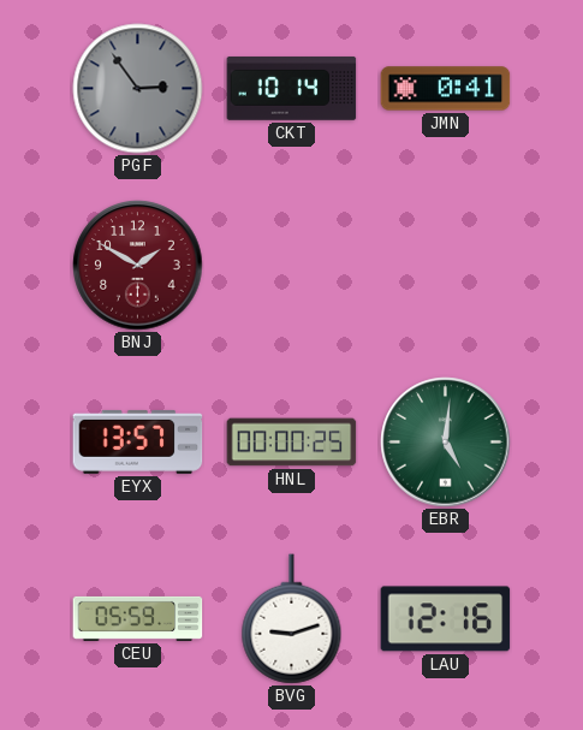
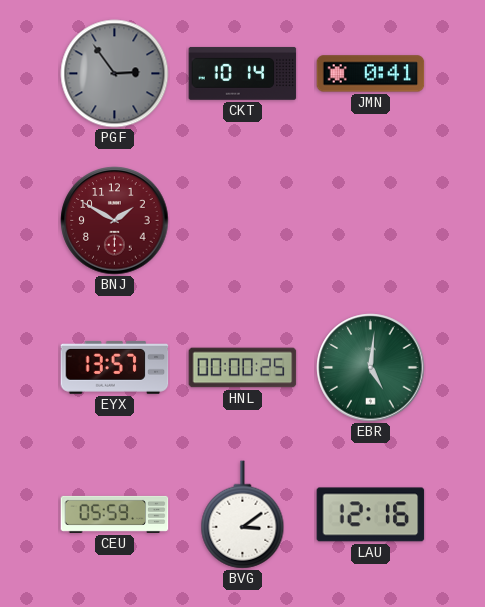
BVG: 9:12 -> 3:09
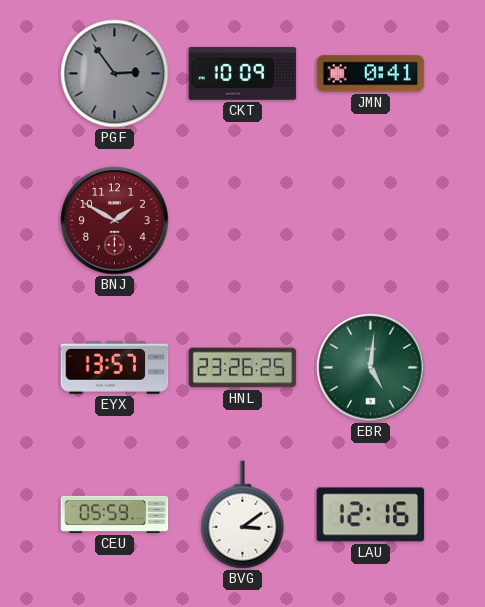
CKT: 10:14 -> 10:09
HNL: 00:00 -> 23:26
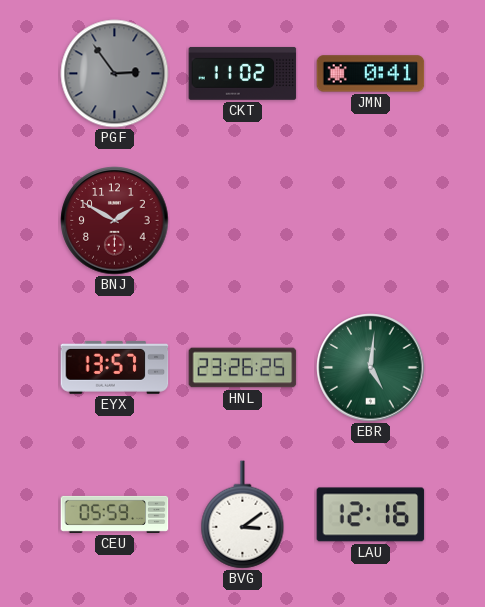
CKT: 10:09 -> 11:02
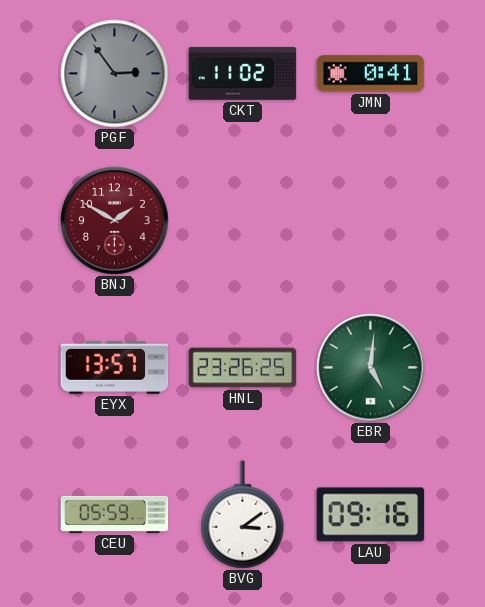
LAU: 12:16 -> 09:16
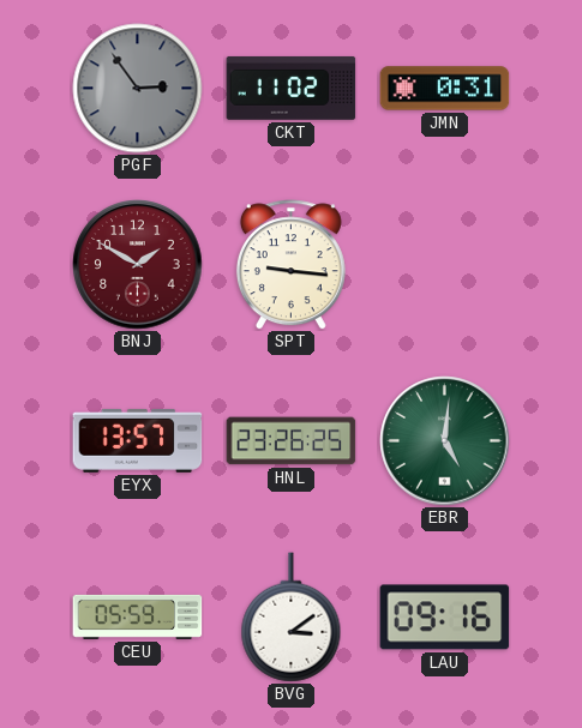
JMN: 0:41 -> 0:31
SPT: none -> 9:16
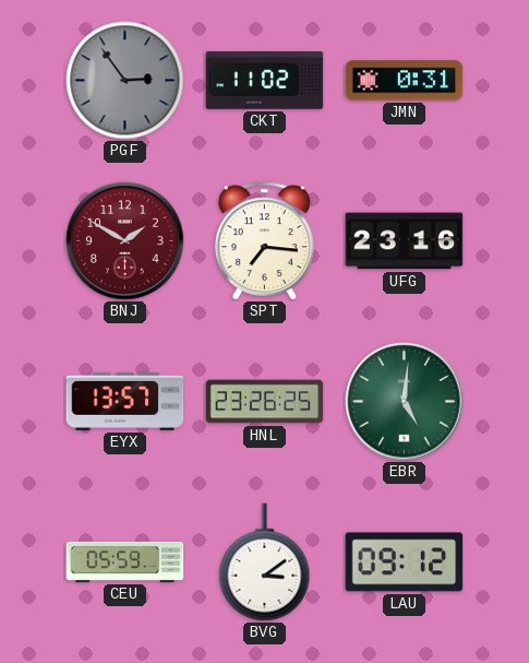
SPT: 9:16 -> 7:16
UFG: none -> 23:16
LAU: 09:16 -> 09:12
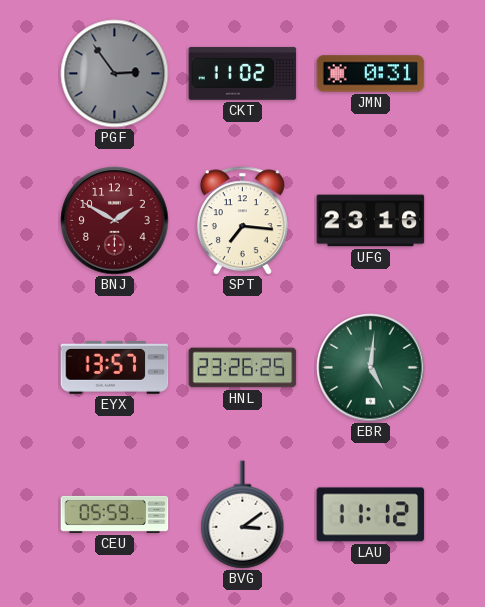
LAU: 09:12 -> 11:12
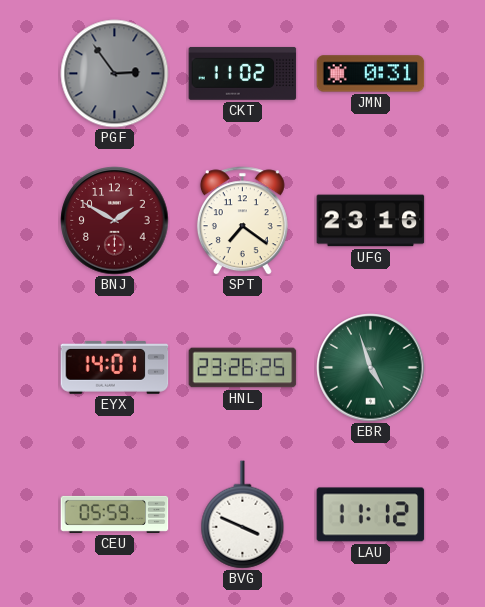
SPT: 7:16 -> 7:21
EYX: 13:57 -> 14:01
EBR: 5:01 -> 4:57
BVG: 3:09 -> 3:49
